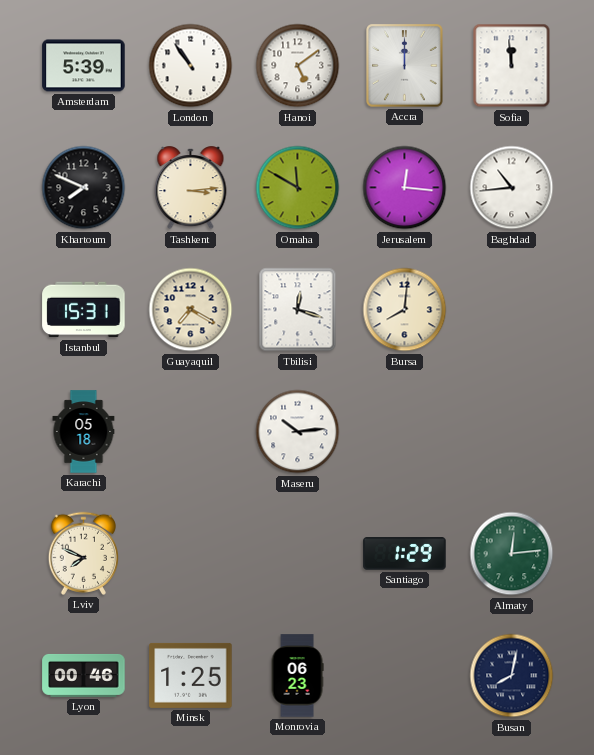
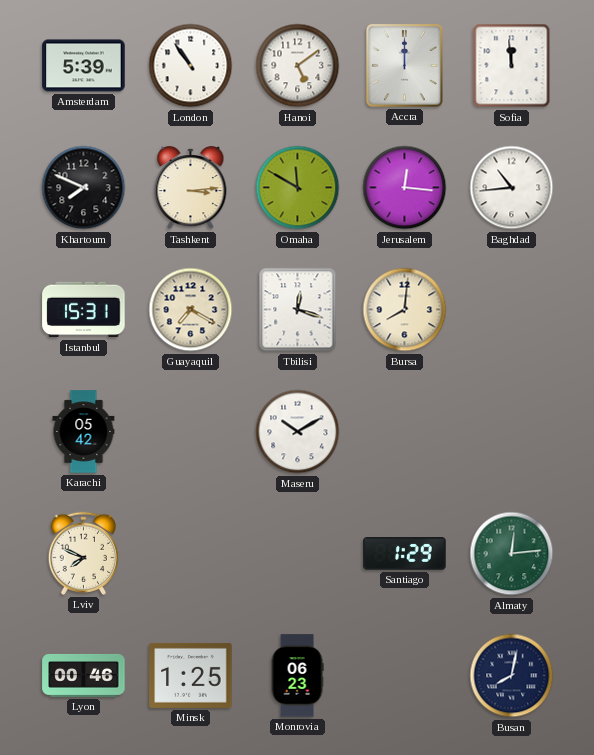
Karachi: 05:18 -> 05:42
Maseru: 10:14 -> 10:10
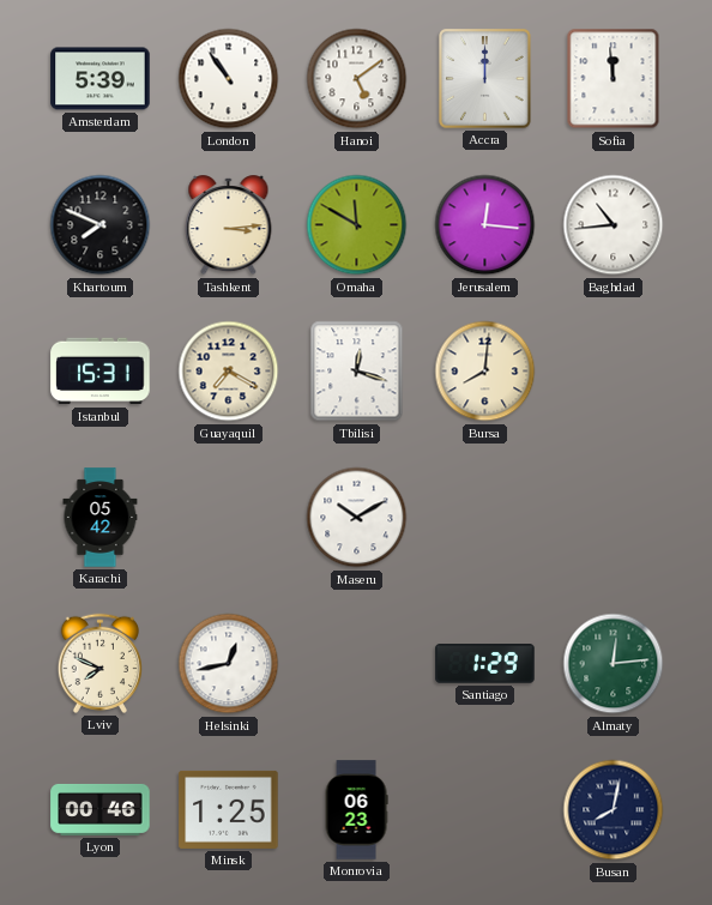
Helsinki: none -> 12:43
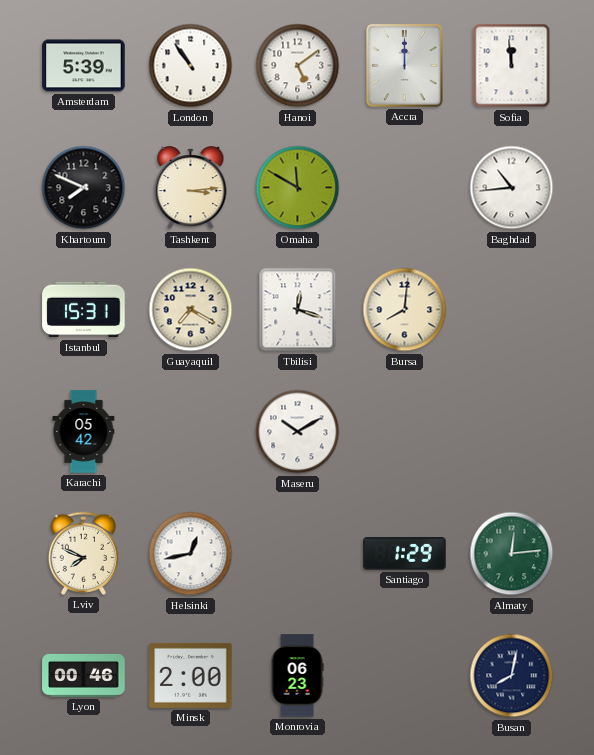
Jerusalem: 12:16 -> none
Minsk: 1:25 -> 2:00
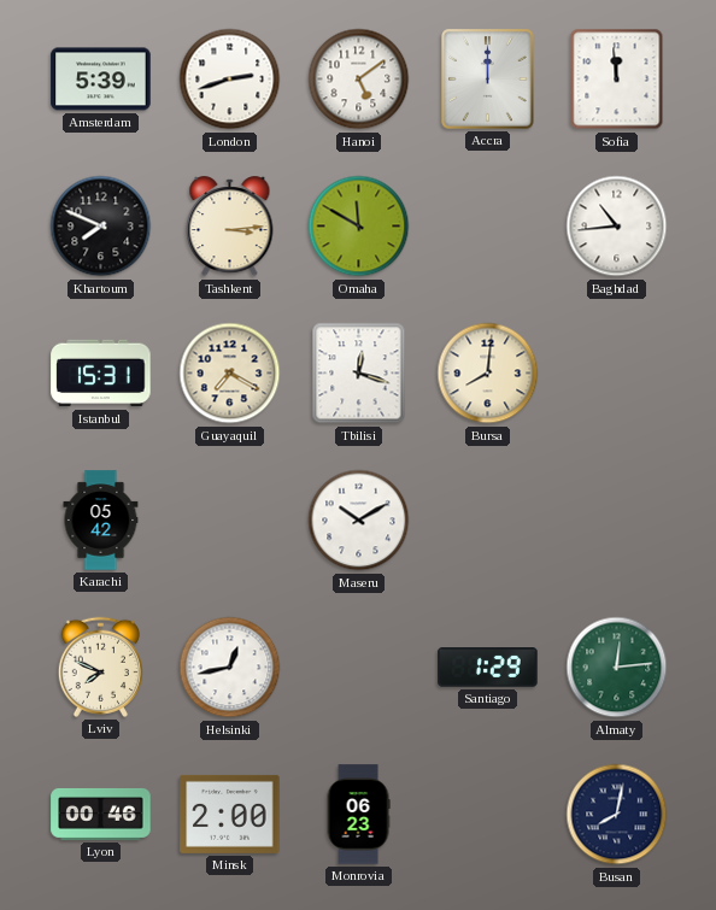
London: 10:54 -> 2:42
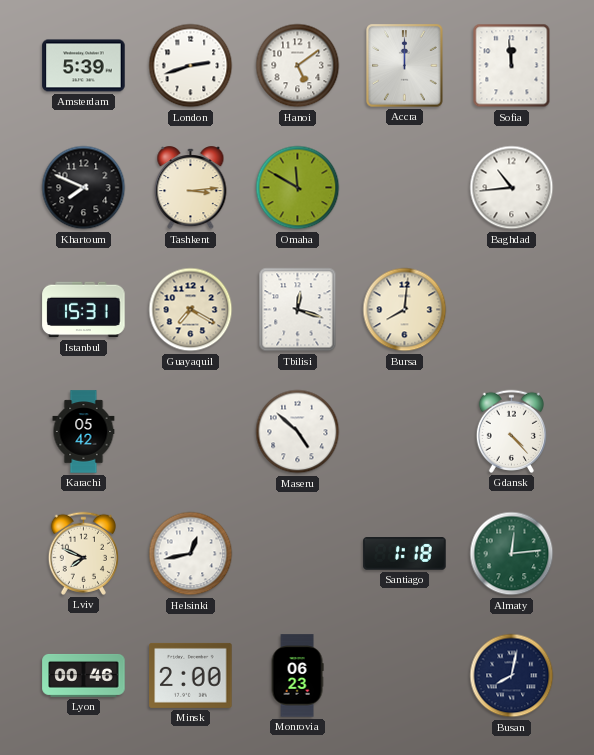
Maseru: 10:10 -> 4:52
Gdansk: none -> 4:23
Santiago: 1:29 -> 1:18
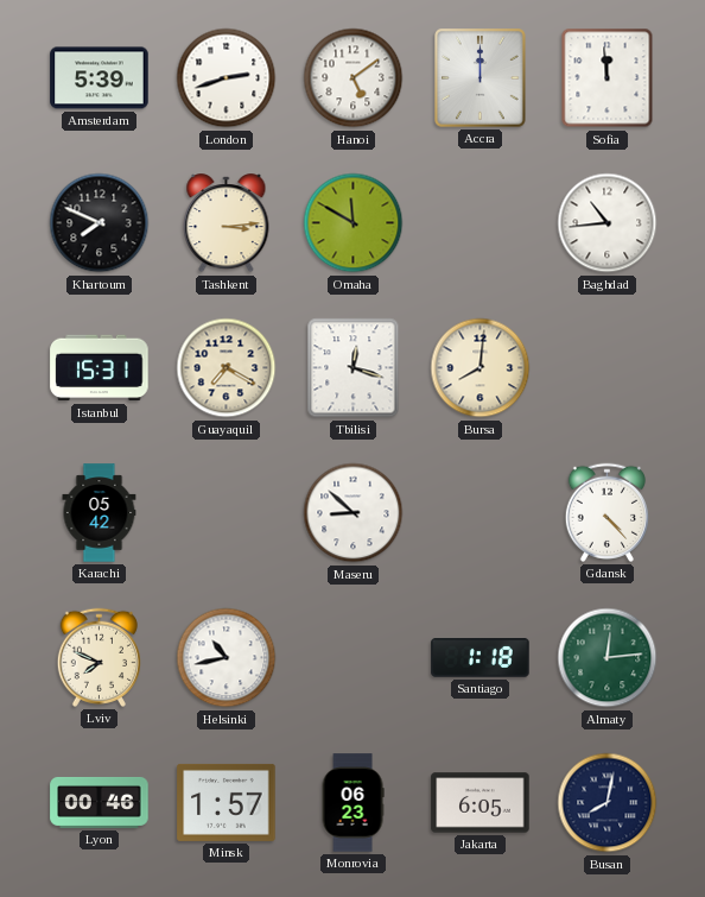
Maseru: 4:52 -> 8:52
Helsinki: 12:43 -> 10:43
Minsk: 2:00 -> 1:57
Jakarta: none -> 6:05
